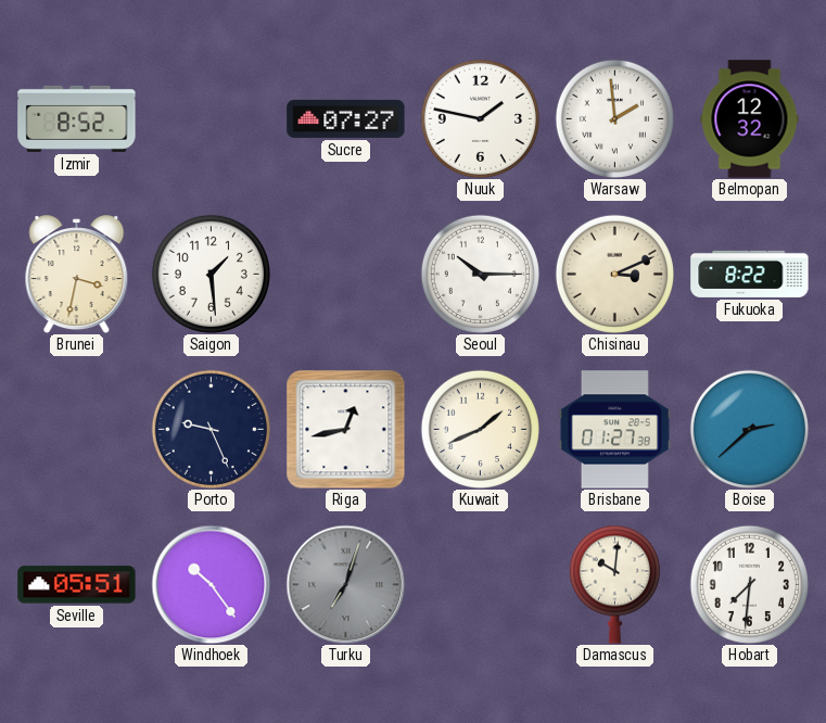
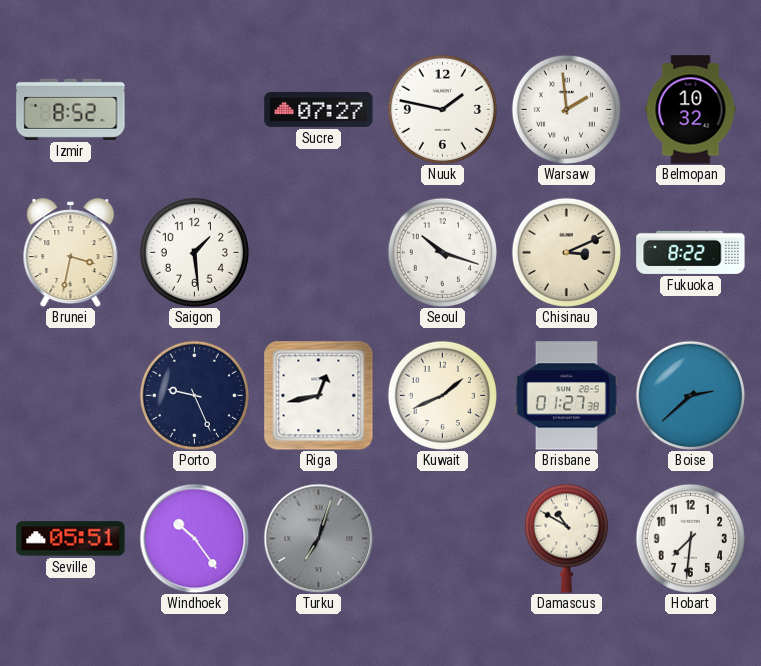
Belmopan: 12:32 -> 10:32
Seoul: 10:15 -> 10:18
Damascus: 10:01 -> 10:50
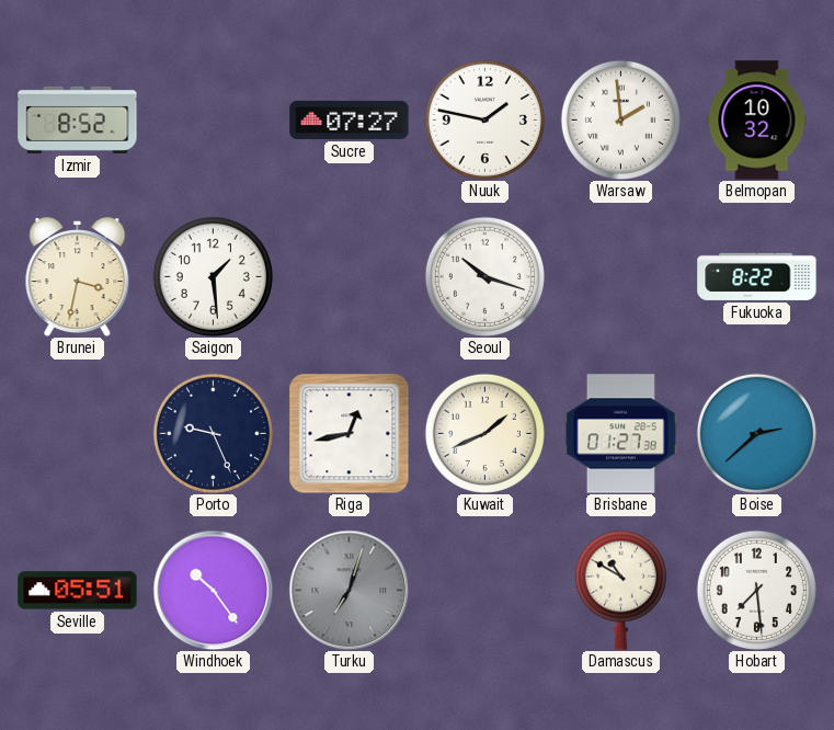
Chisinau: 3:11 -> none
Hobart: 7:31 -> 7:29
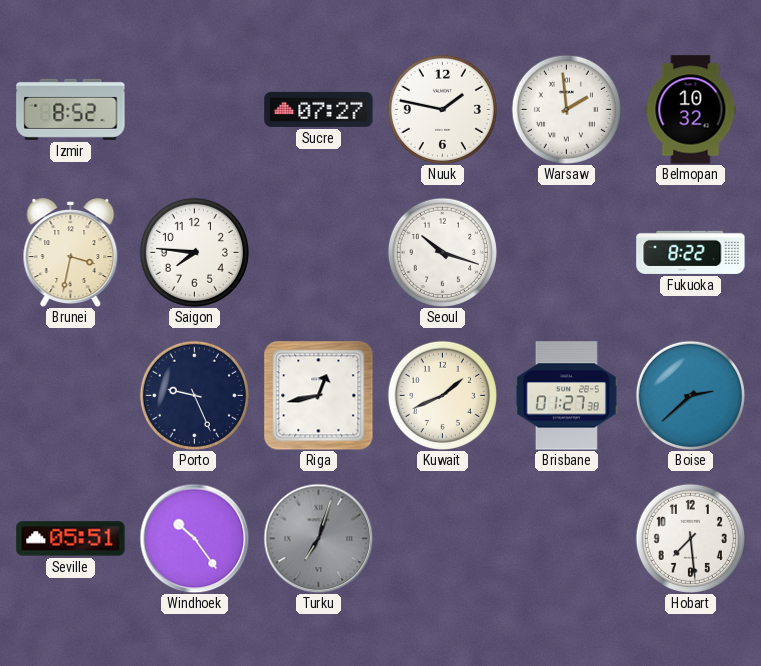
Saigon: 1:29 -> 7:46
Damascus: 10:50 -> none
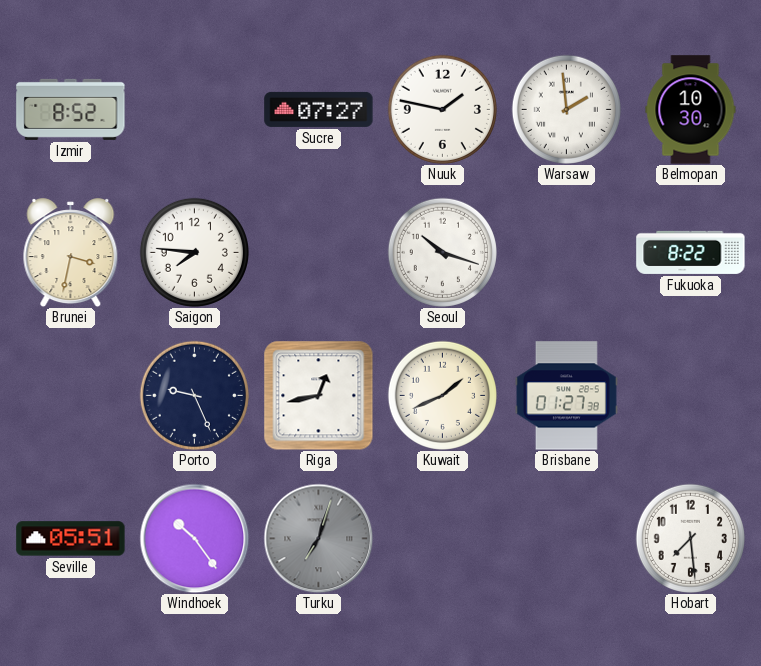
Belmopan: 10:32 -> 10:30
Boise: 2:38 -> none
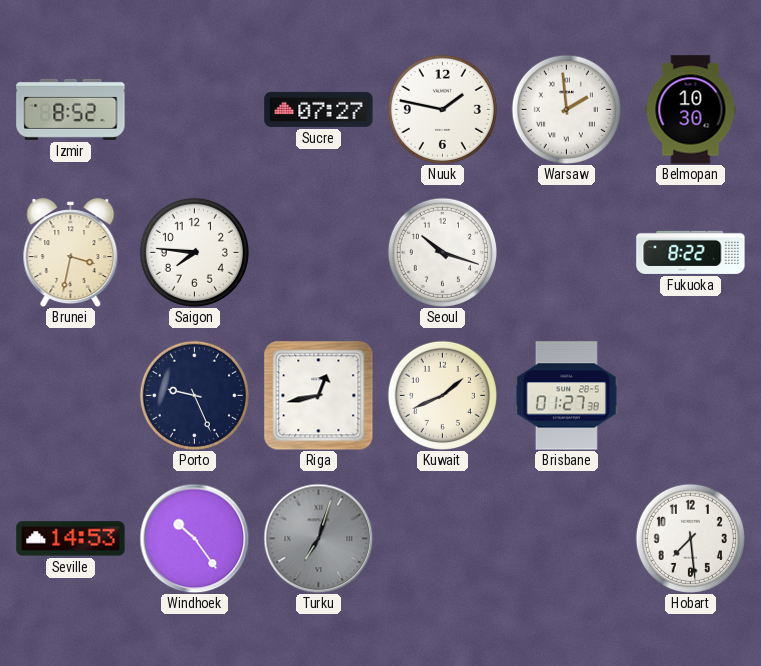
Seville: 05:51 -> 14:53
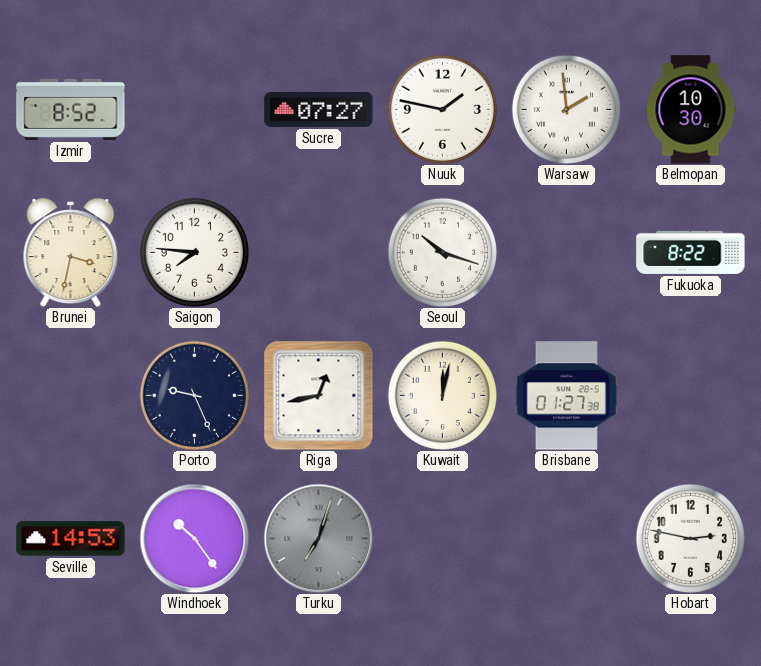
Kuwait: 1:41 -> 12:02
Hobart: 7:29 -> 2:47
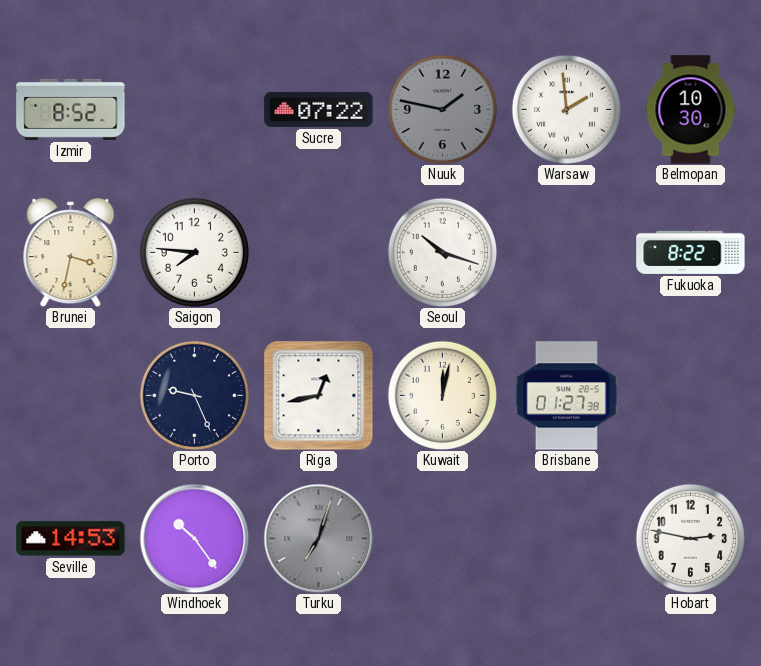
Sucre: 07:27 -> 07:22
Nuuk dial: white -> grey
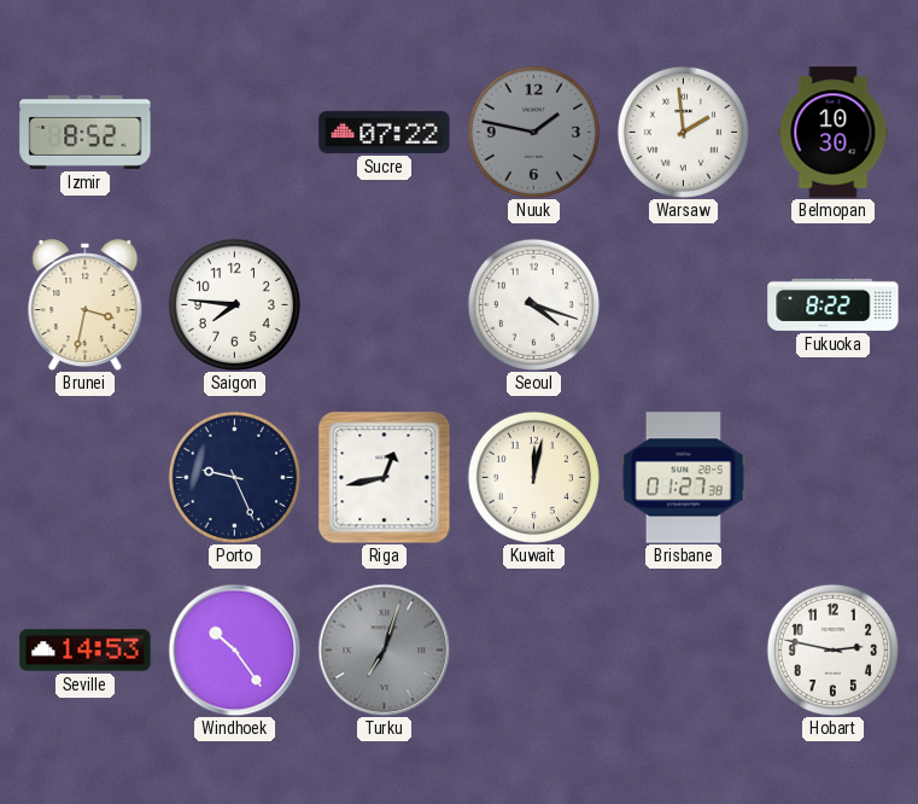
Seoul: 10:18 -> 4:18
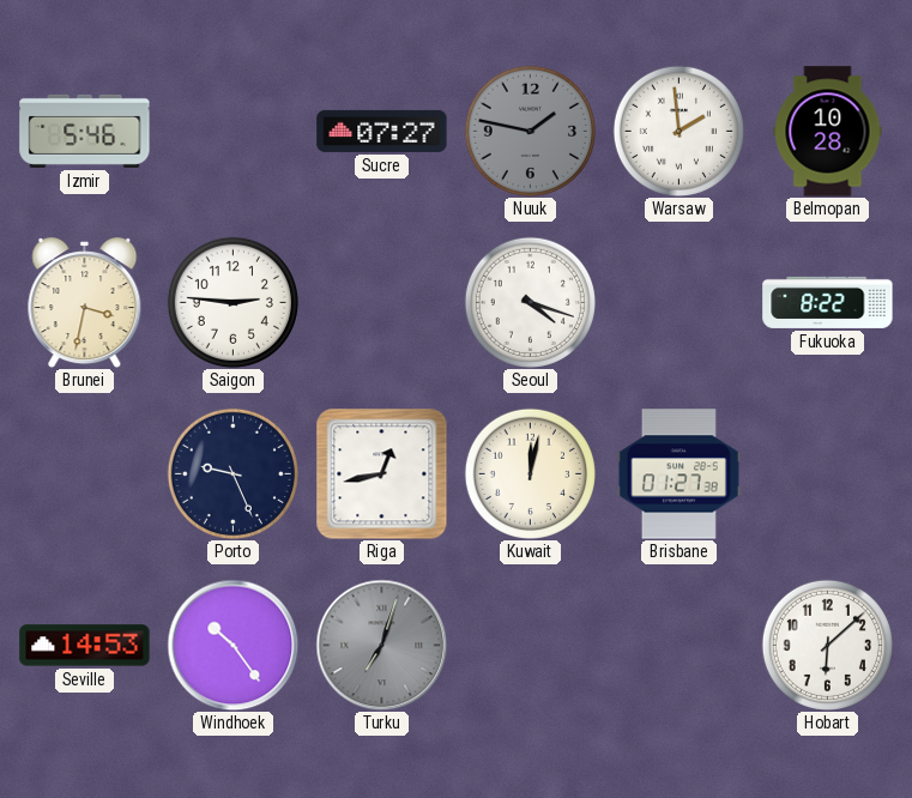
Izmir: 8:52 -> 5:46
Sucre: 07:22 -> 07:27
Belmopan: 10:30 -> 10:28
Saigon: 7:46 -> 2:46
Hobart: 2:47 -> 6:08
